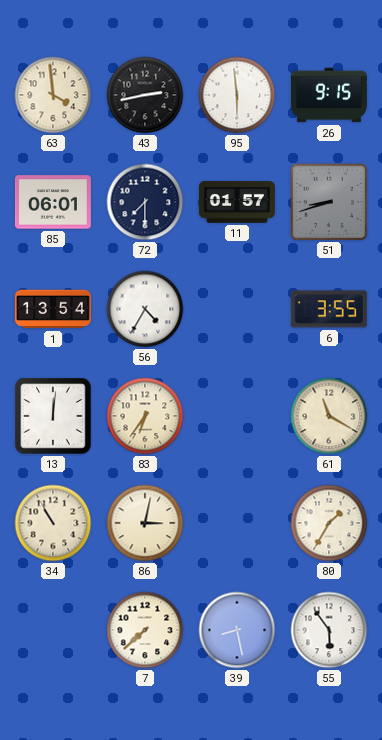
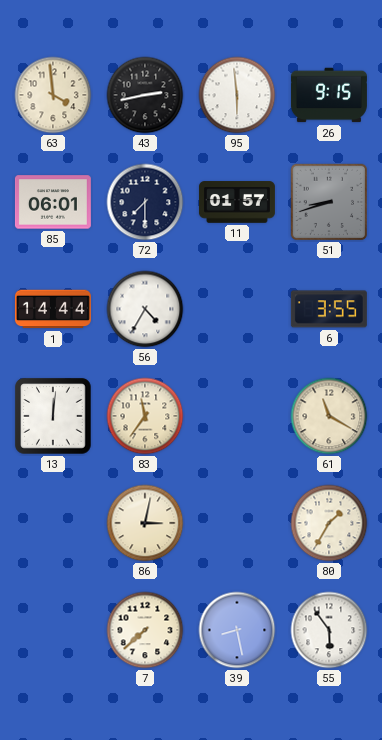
1: 13:54 -> 14:44
83: 6:36 -> 11:36
34: 10:55 -> none
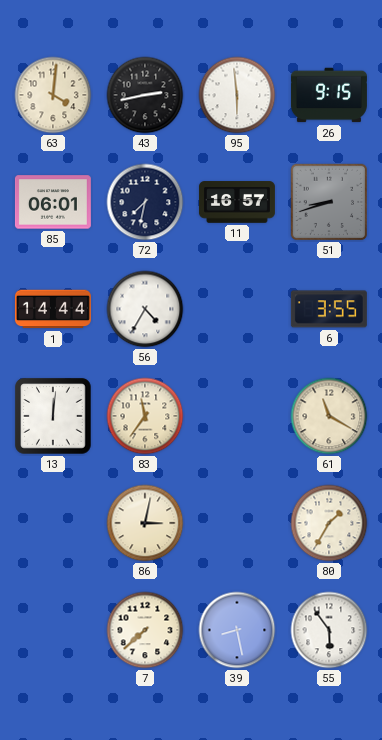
63: 3:59 -> 4:01
72: 7:30 -> 7:32
11: 01:57 -> 16:57
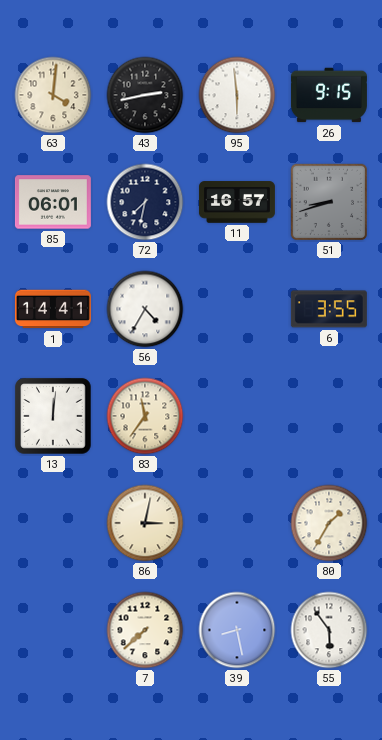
1: 14:44 -> 14:41
61: 11:20 -> none
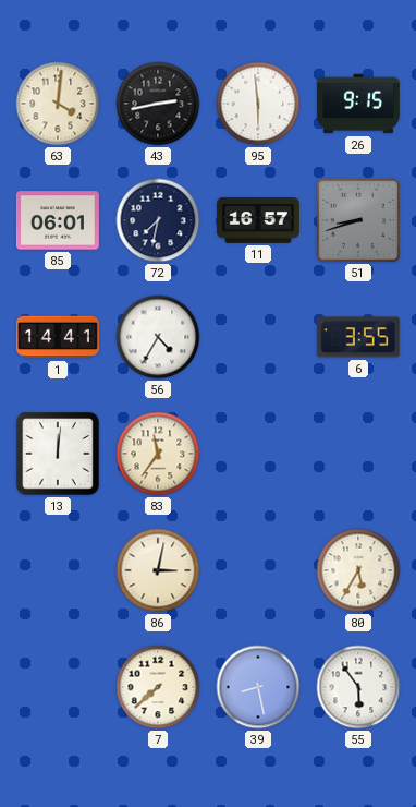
80: 1:35 -> 5:35
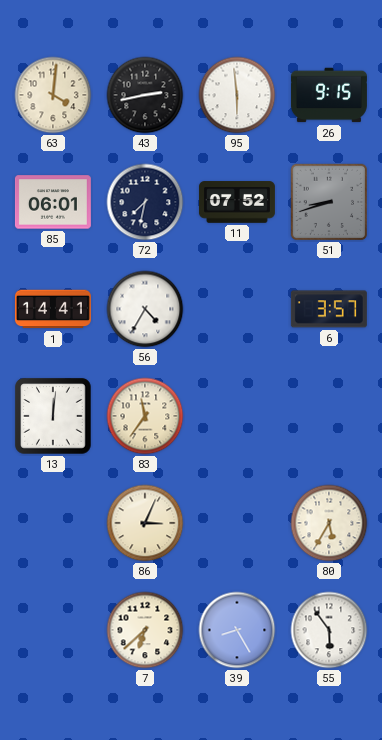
11: 16:57 -> 07:52
6: 3:55 -> 3:57
86: 3:02 -> 3:04
7: 7:38 -> 6:38
39: 8:28 -> 8:25
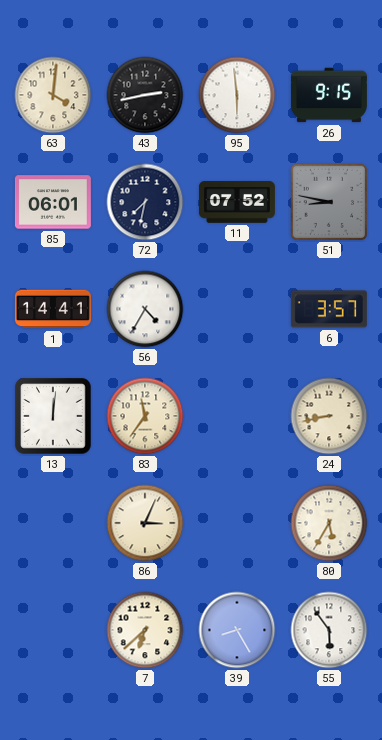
51: 8:42 -> 8:47
24: none -> 8:43
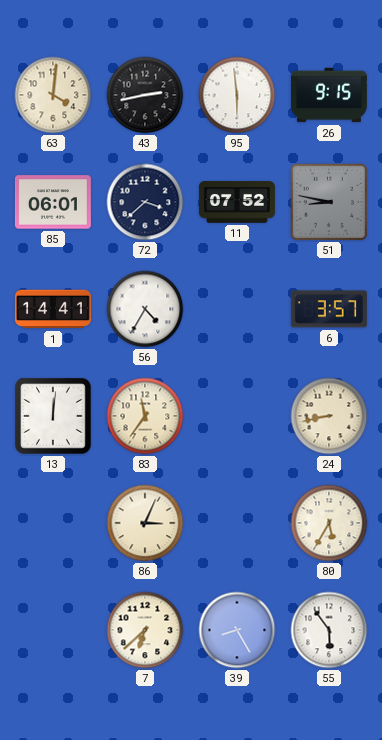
72: 7:32 -> 3:38
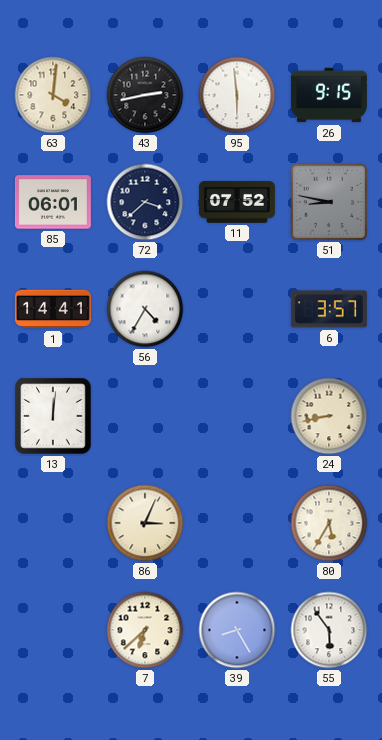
83: 11:36 -> none
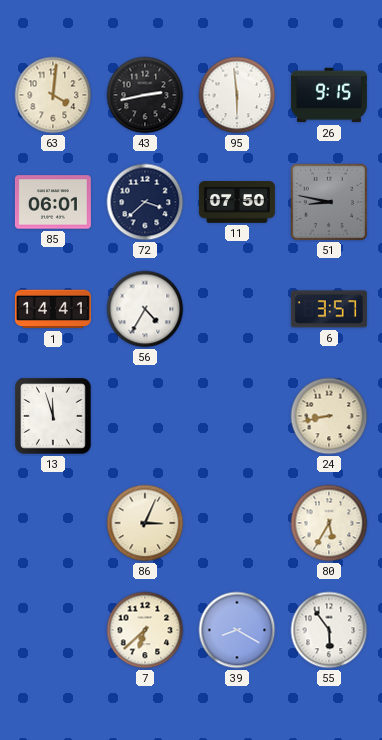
11: 07:52 -> 07:50
13: 12:01 -> 11:57
39: 8:25 -> 8:20
